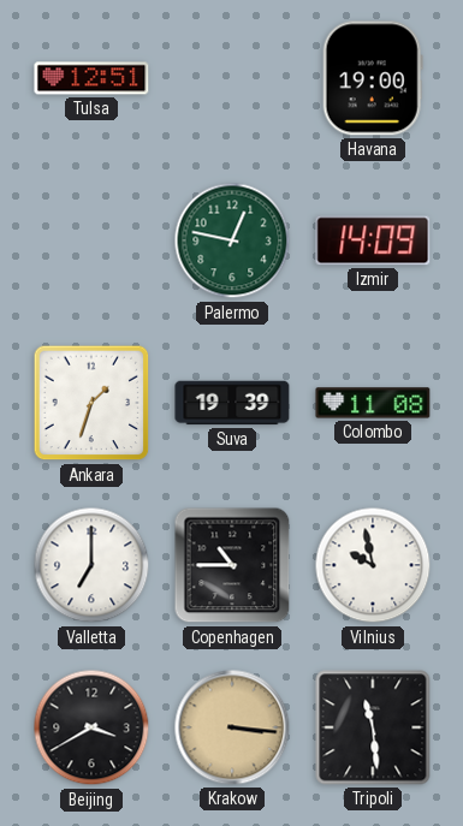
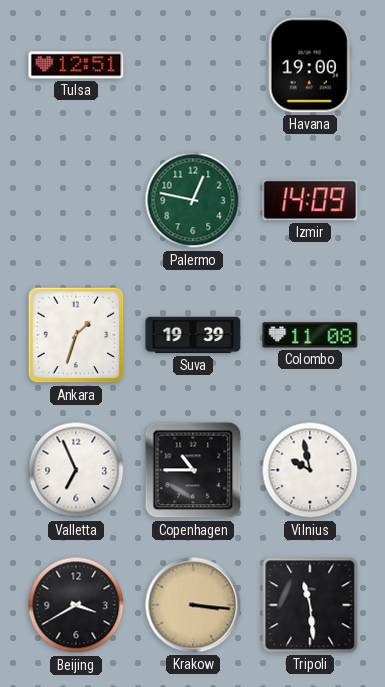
Valletta: 7:00 -> 6:56
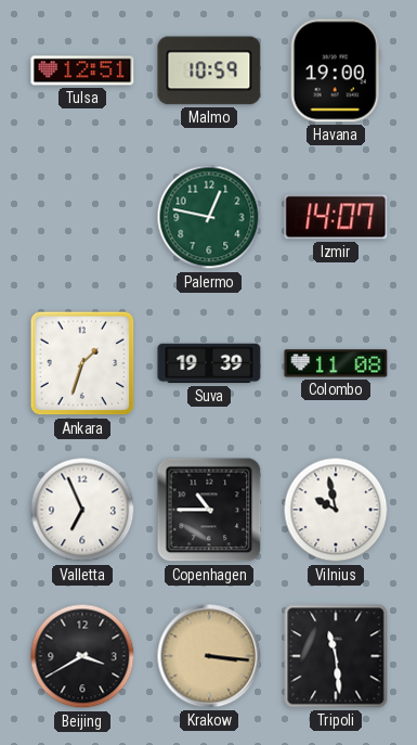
Malmo: none -> 10:59
Izmir: 14:09 -> 14:07
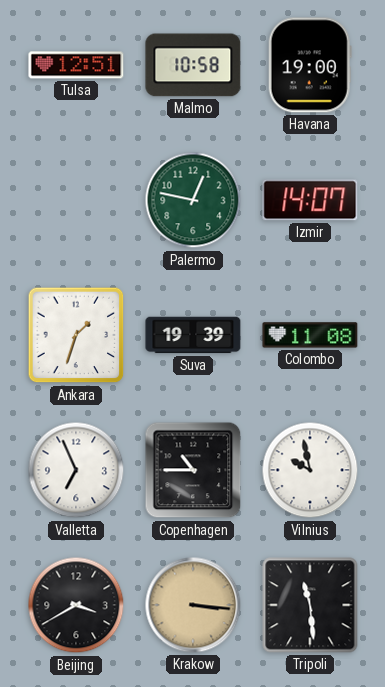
Malmo: 10:59 -> 10:58
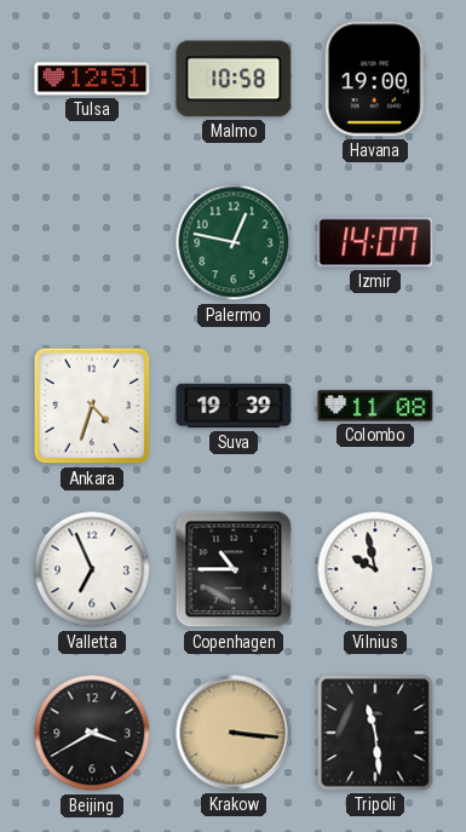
Ankara: 1:33 -> 4:33
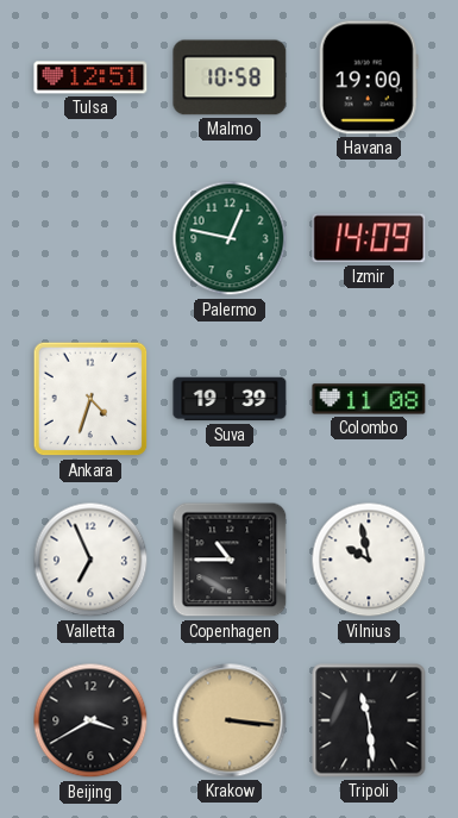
Izmir: 14:07 -> 14:09
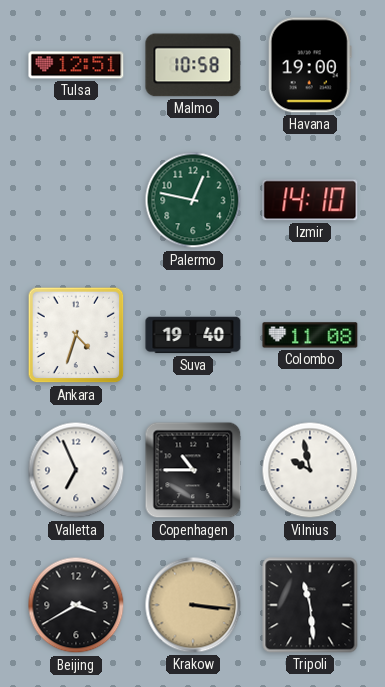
Izmir: 14:09 -> 14:10
Suva: 19:39 -> 19:40
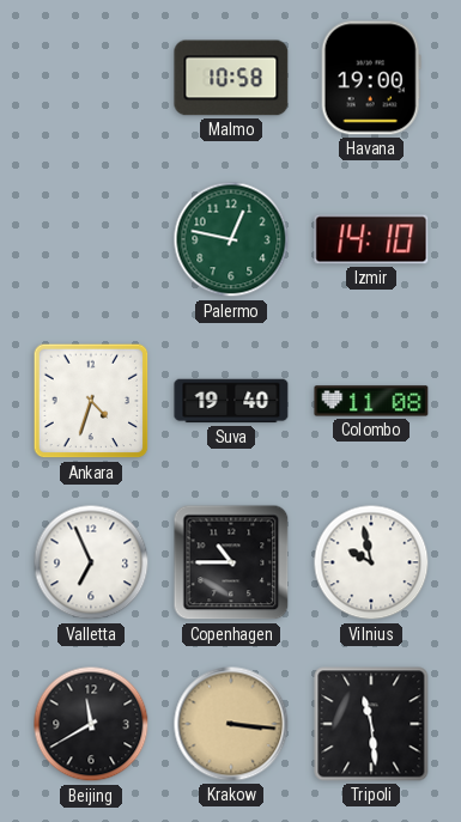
Tulsa: 12:51 -> none
Beijing: 3:40 -> 11:40
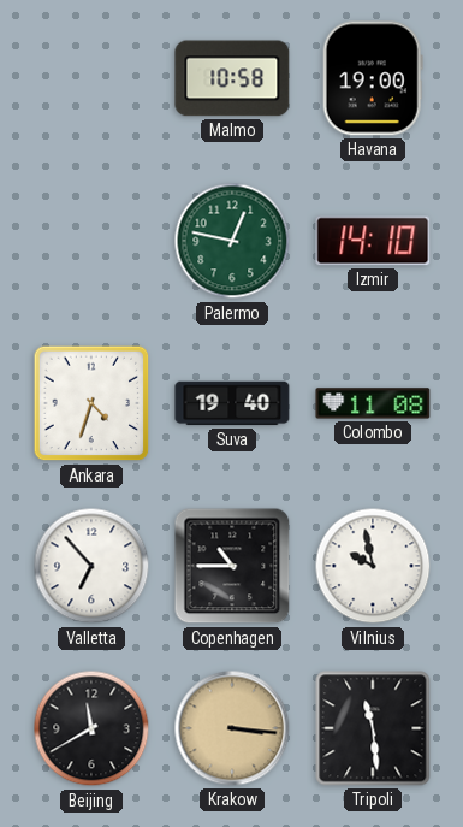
Valletta: 6:56 -> 6:53
